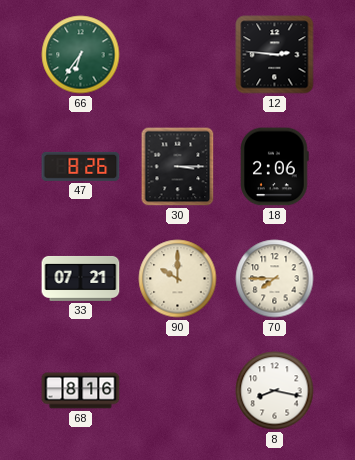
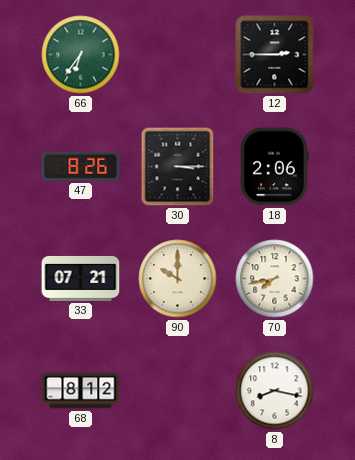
12: 2:46 -> 2:45
70: 7:45 -> 7:43
68: 8:16 -> 8:12
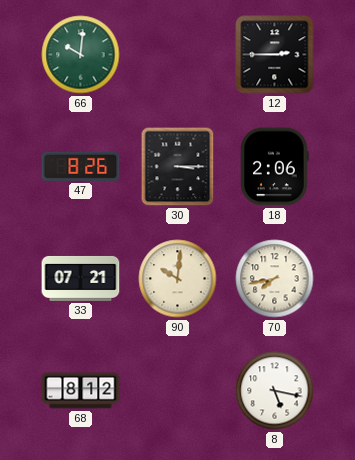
66: 6:36 -> 10:01
90: 10:00 -> 10:01
8: 8:17 -> 5:17
